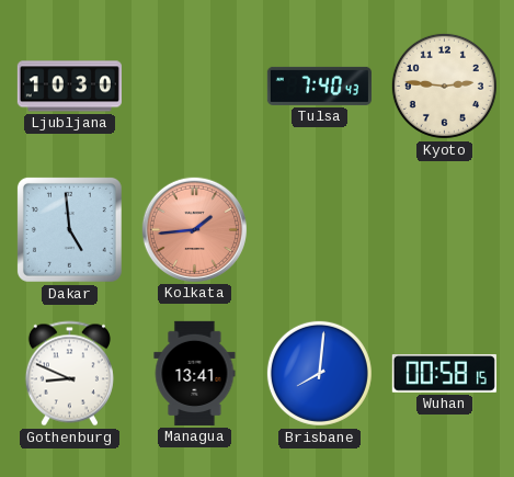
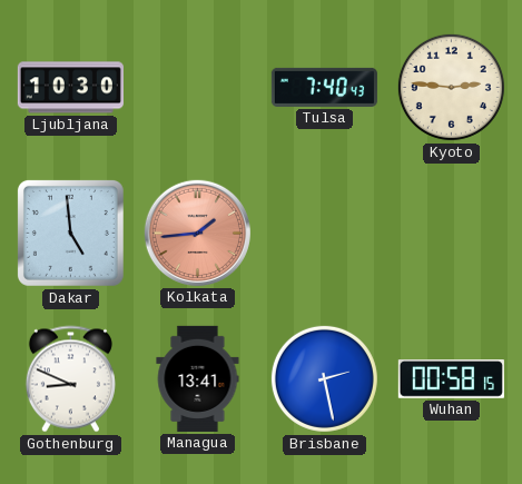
Brisbane: 8:01 -> 2:28
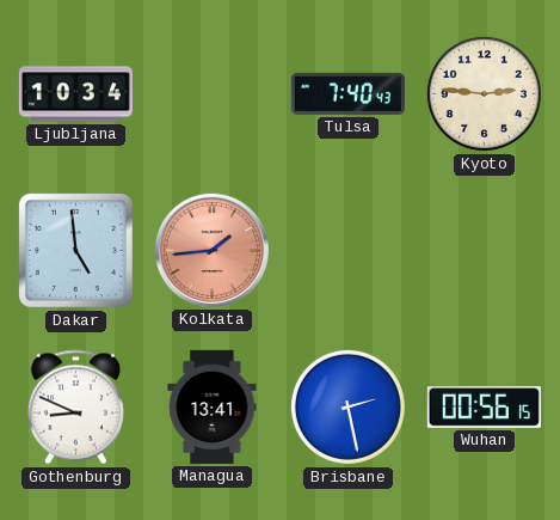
Ljubljana: 10:30 -> 10:34
Wuhan: 00:58 -> 00:56
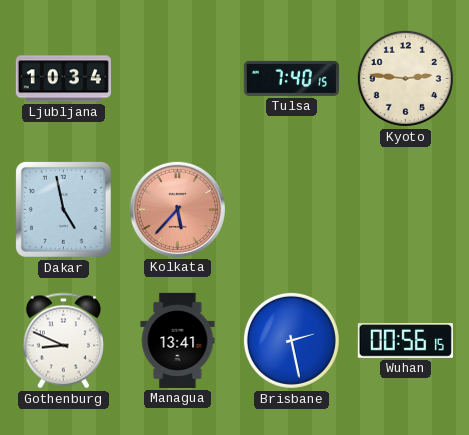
Tulsa: 7:40:43 -> 7:40:15
Dakar: 4:59 -> 4:58
Kolkata: 1:44 -> 5:37
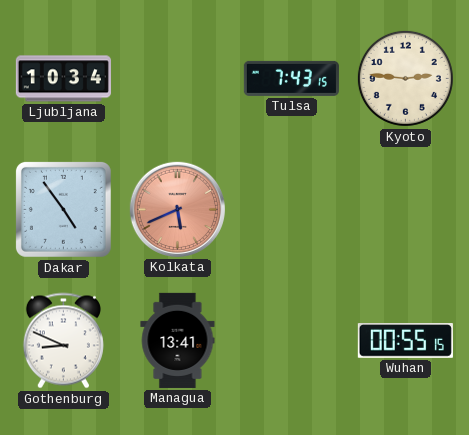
Tulsa: 7:40 -> 7:43
Dakar: 4:58 -> 4:54
Kolkata: 5:37 -> 5:41
Brisbane: 2:28 -> none
Wuhan: 00:56 -> 00:55
